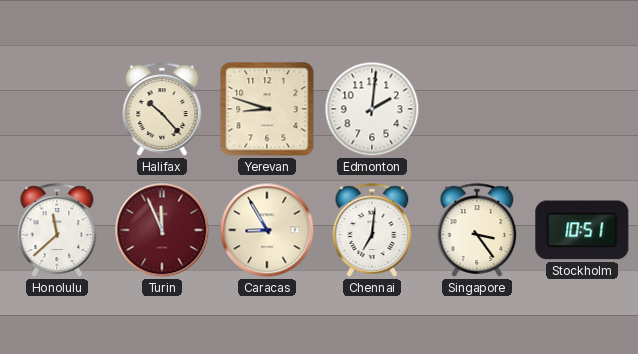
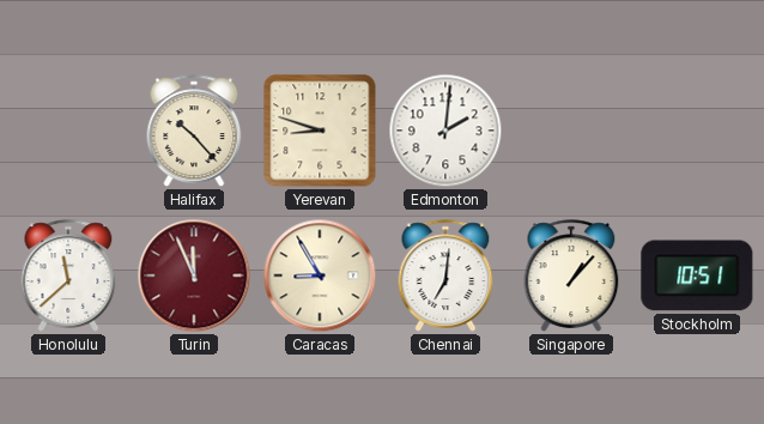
Singapore: 3:24 -> 1:07
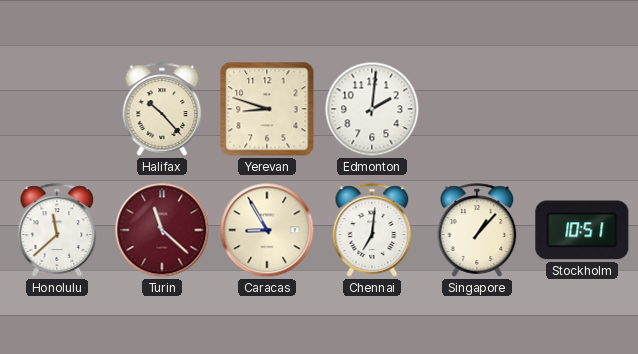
Turin: 11:56 -> 11:22
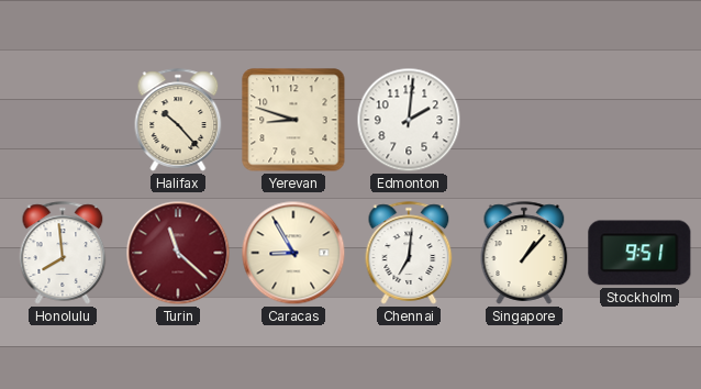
Honolulu: 11:38 -> 7:59
Stockholm: 10:51 -> 9:51
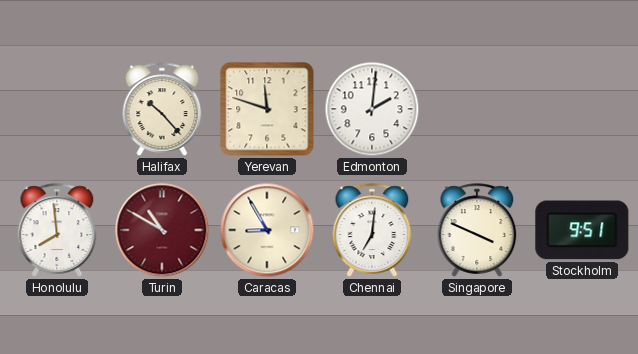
Yerevan: 8:48 -> 11:48
Turin: 11:22 -> 10:50
Singapore: 1:07 -> 3:49
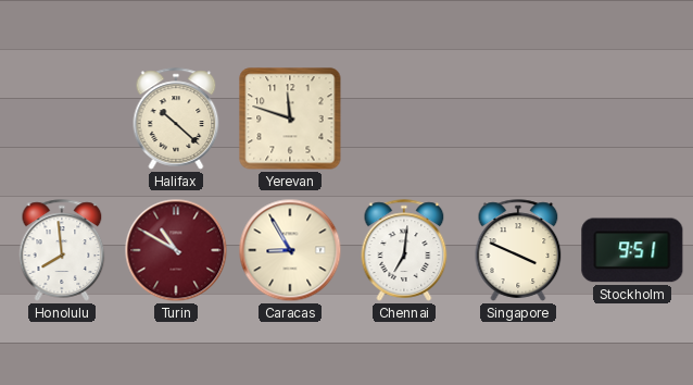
Halifax: 10:23 -> 10:22
Edmonton: 2:01 -> none
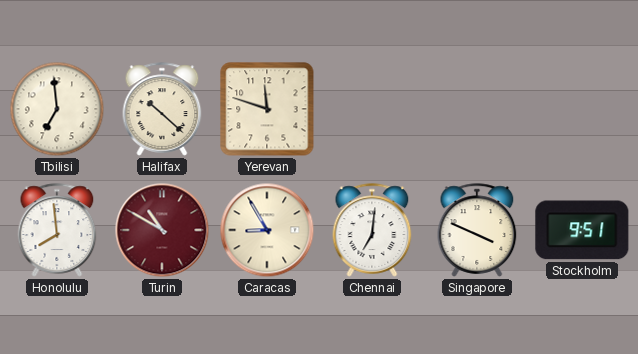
Tbilisi: none -> 6:59
